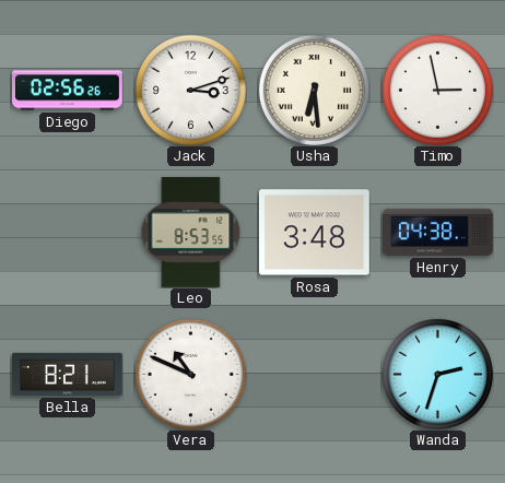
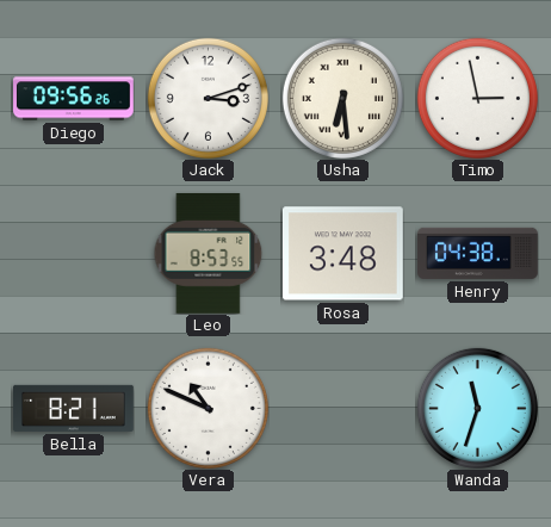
Diego: 02:56 -> 09:56
Wanda: 2:33 -> 11:33
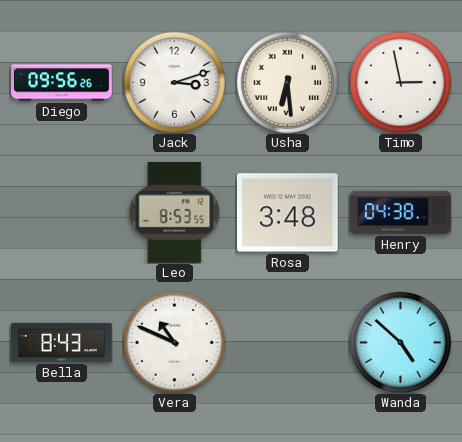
Bella: 8:21 -> 8:43
Wanda: 11:33 -> 4:52
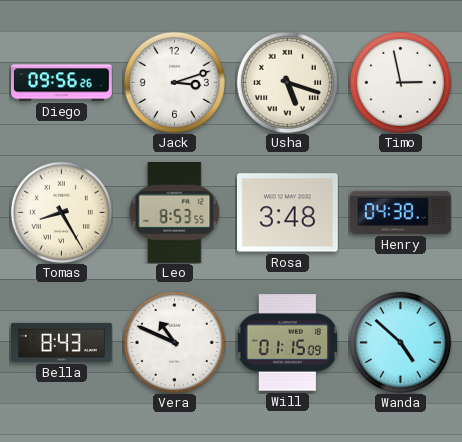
Usha: 6:29 -> 5:18
Tomas: none -> 8:25
Will: none -> 01:15
